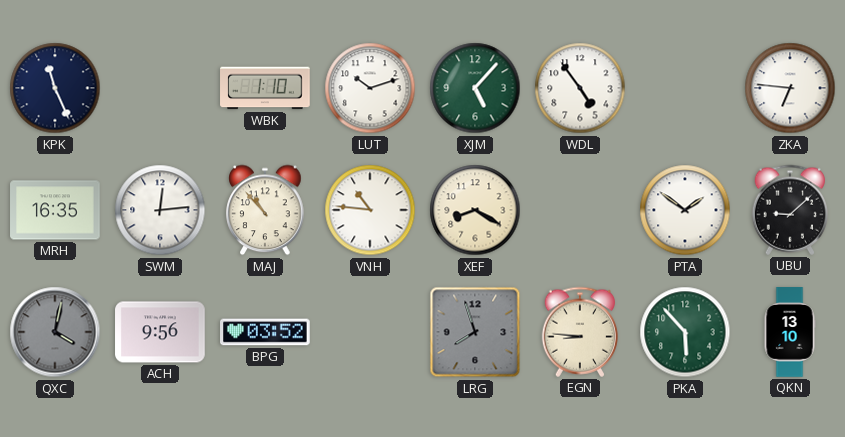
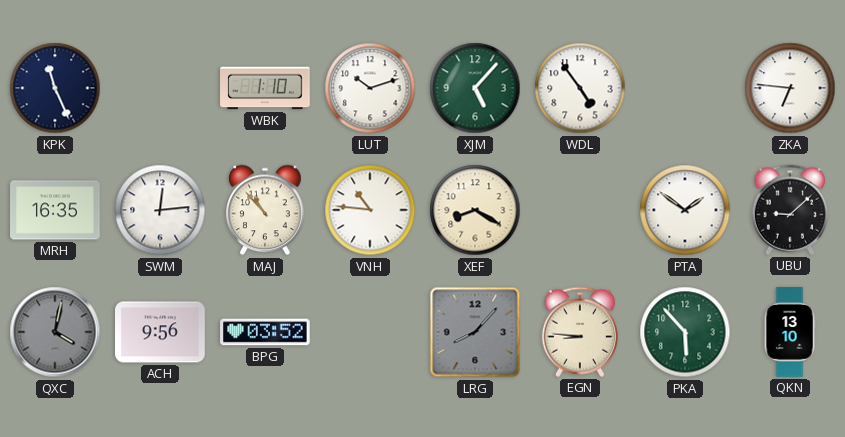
LRG: 7:57 -> 8:07
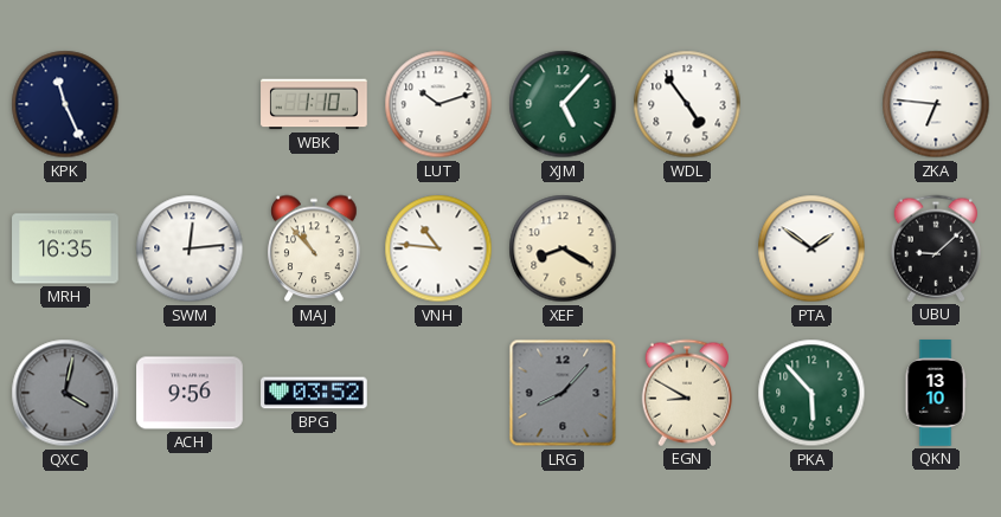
EGN: 8:46 -> 8:50
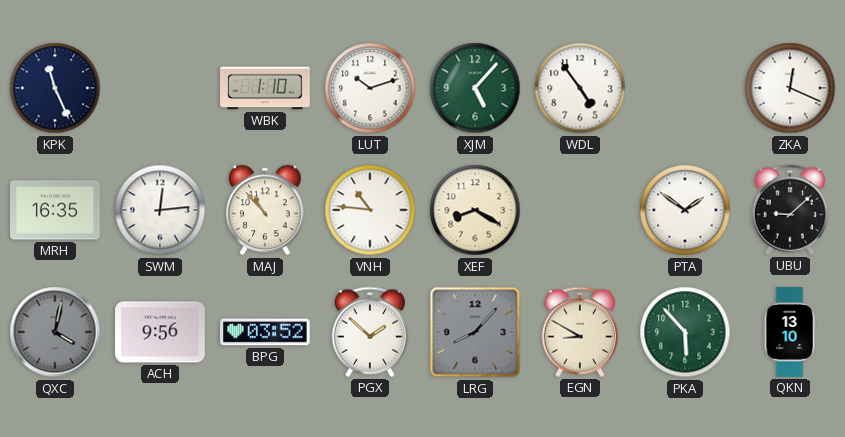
ZKA: 6:46 -> 12:19
PGX: none -> 1:52
